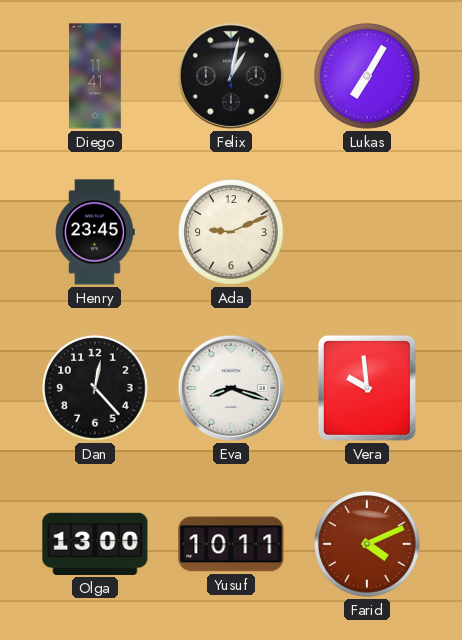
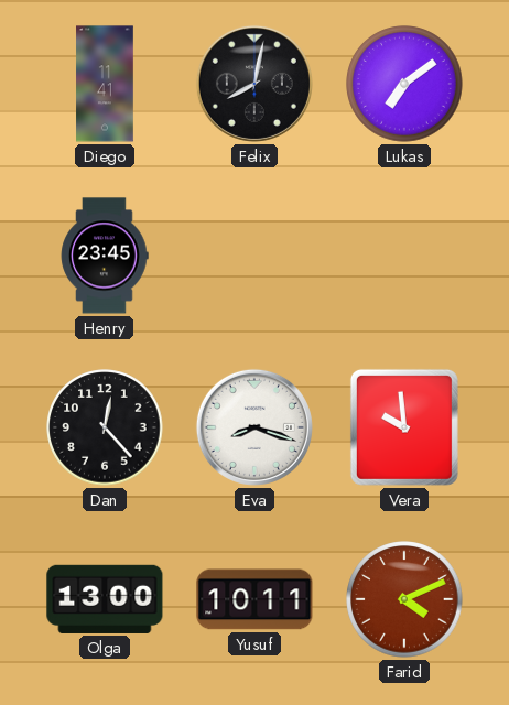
Felix: 1:02 -> 8:02
Lukas: 7:05 -> 7:09
Ada: 9:11 -> none
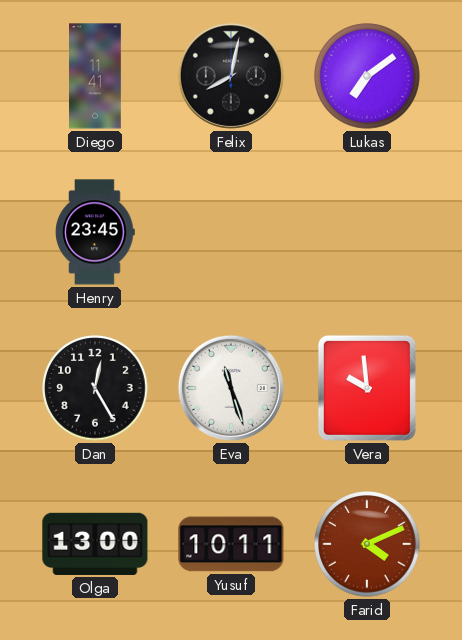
Dan: 12:23 -> 12:25
Eva: 8:18 -> 11:27
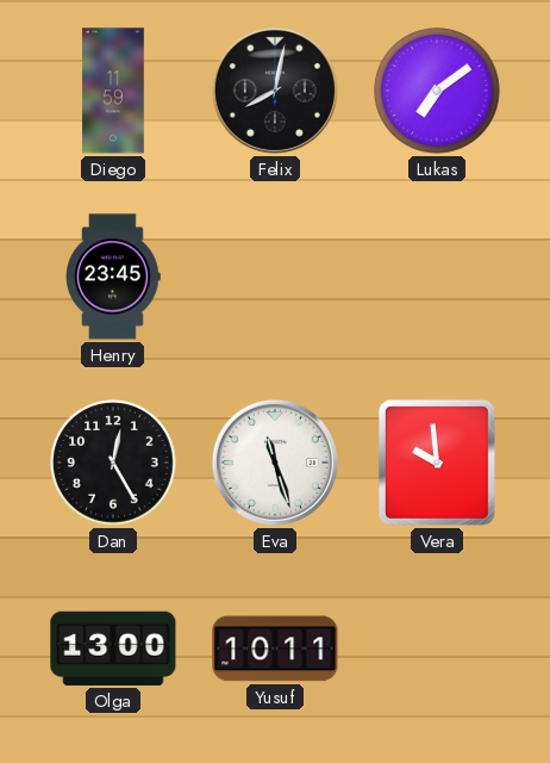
Diego: 11:41 -> 11:59
Farid: 4:11 -> none
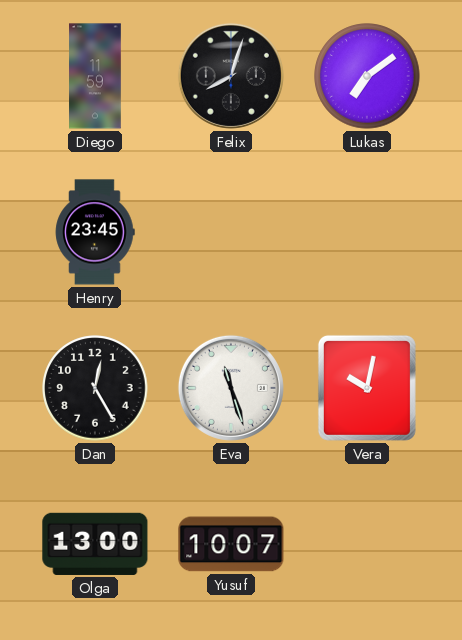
Felix: 8:02 -> 8:03
Vera: 9:59 -> 10:02
Yusuf: 10:11 -> 10:07
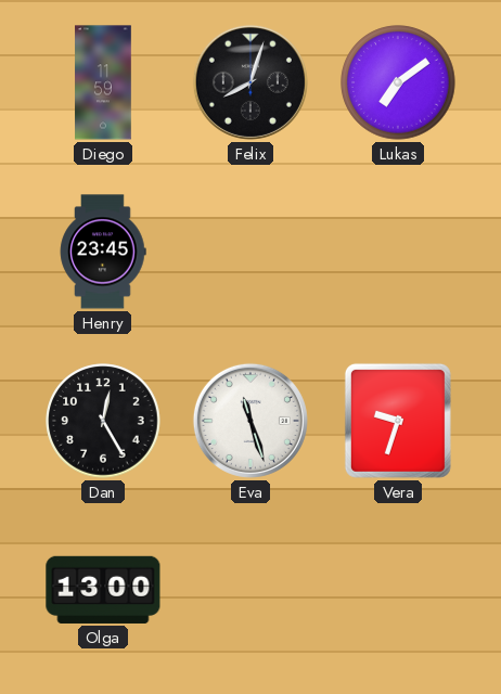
Vera: 10:02 -> 9:33
Yusuf: 10:07 -> none
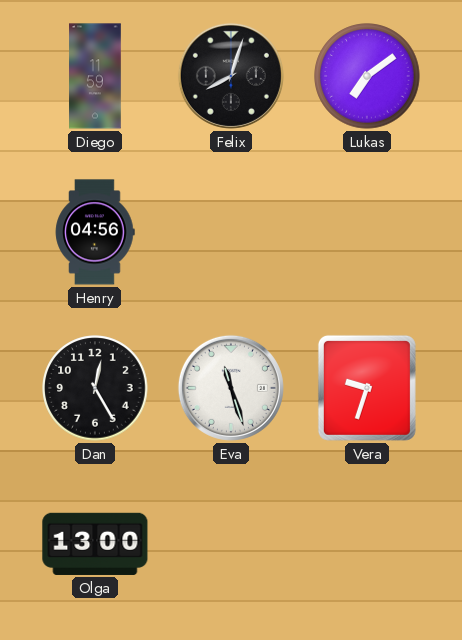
Henry: 23:45 -> 04:56
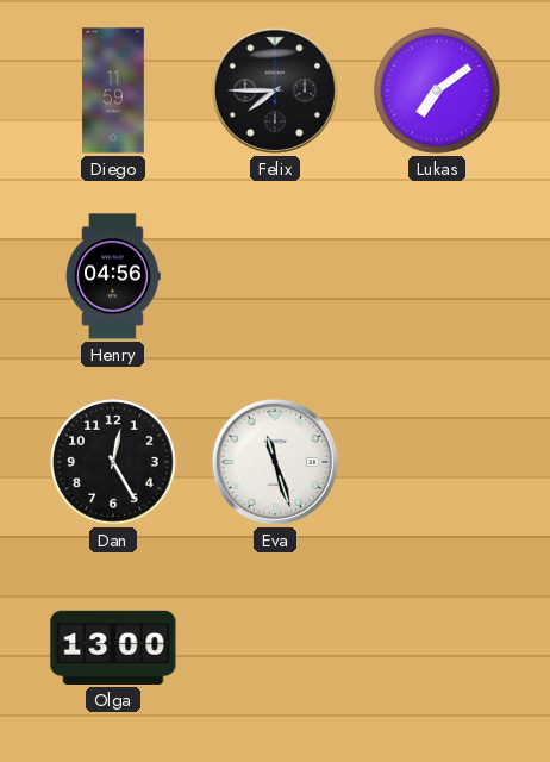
Felix: 8:03 -> 7:45
Vera: 9:33 -> none
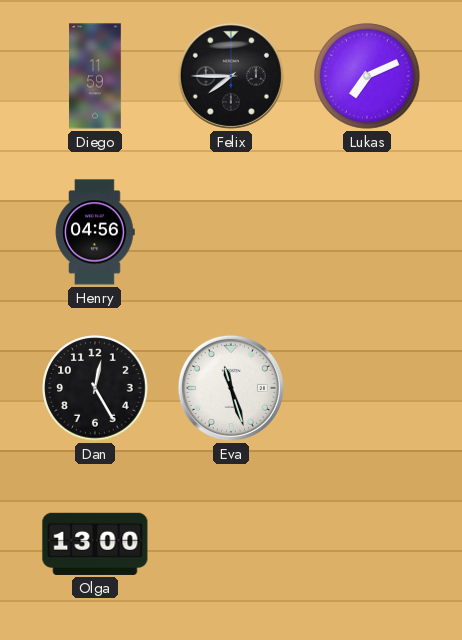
Lukas: 7:09 -> 7:11
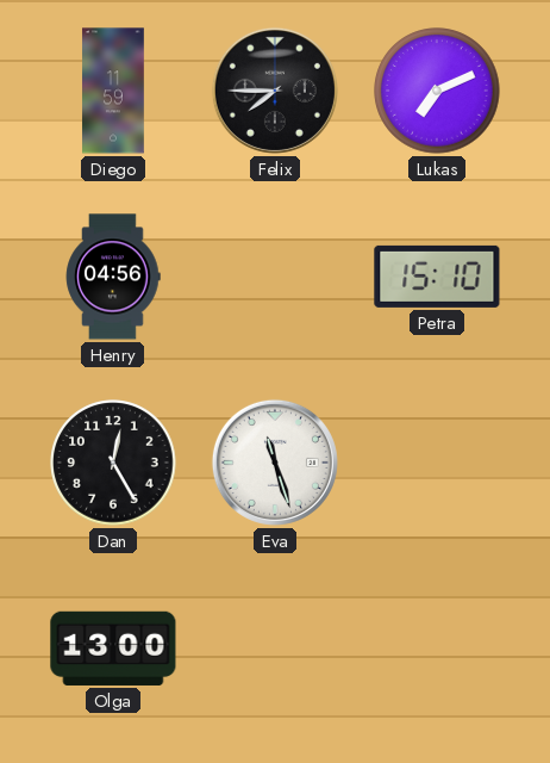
Petra: none -> 15:10
